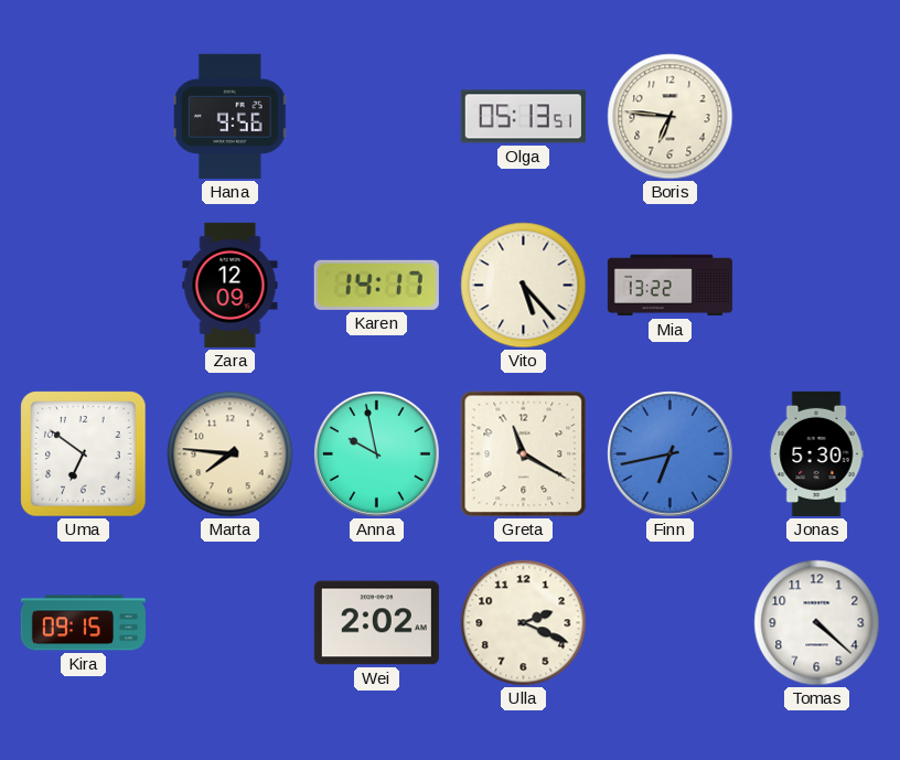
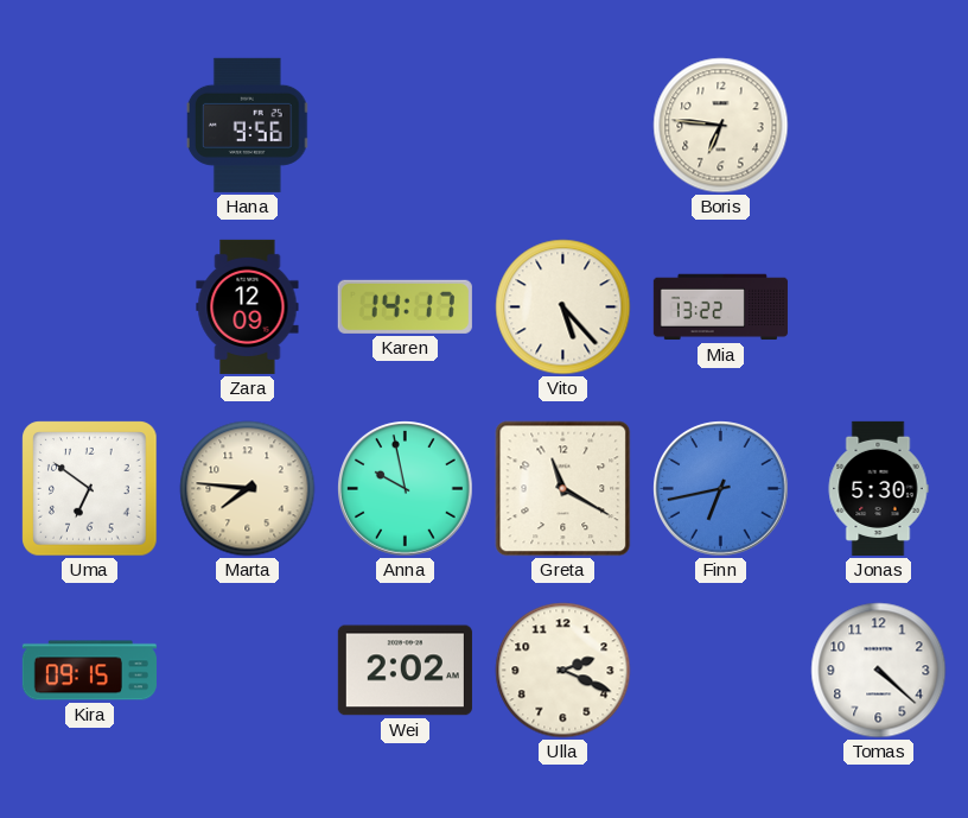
Olga: 05:13 -> none
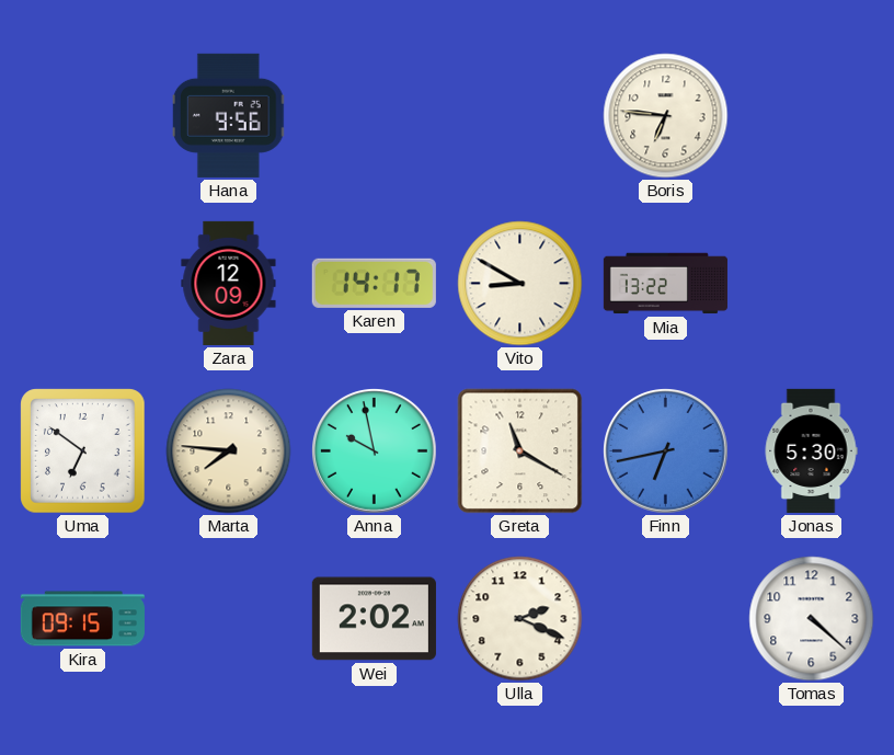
Vito: 5:23 -> 8:50
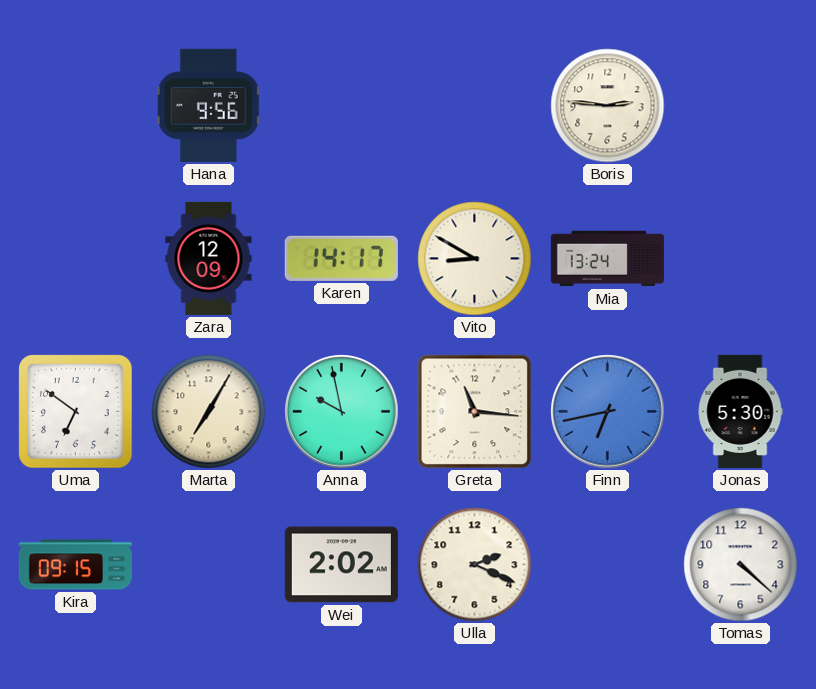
Boris: 6:46 -> 2:46
Mia: 13:22 -> 13:24
Marta: 7:46 -> 7:05
Greta: 11:20 -> 11:16
